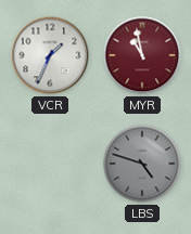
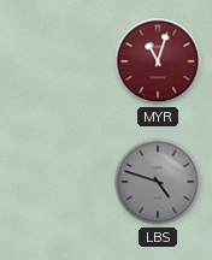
VCR: 1:34 -> none
MYR: 10:58 -> 11:03
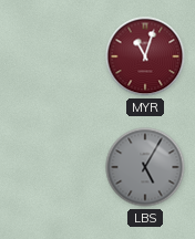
LBS: 4:48 -> 5:05
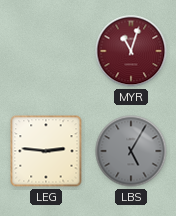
LEG: none -> 2:46
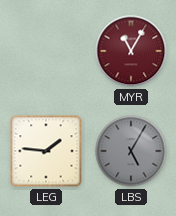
MYR: 11:03 -> 11:05
LEG: 2:46 -> 1:46
